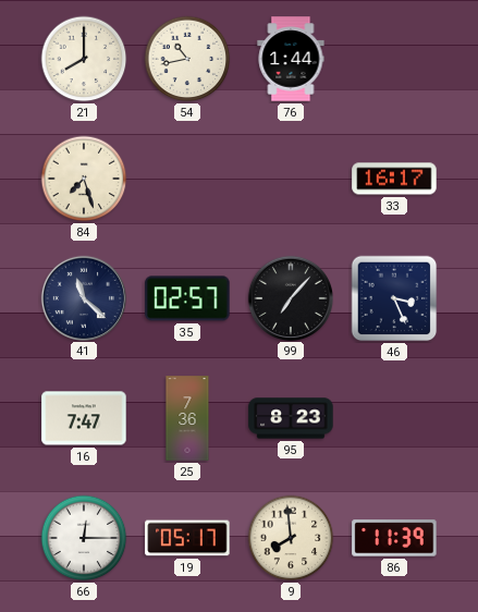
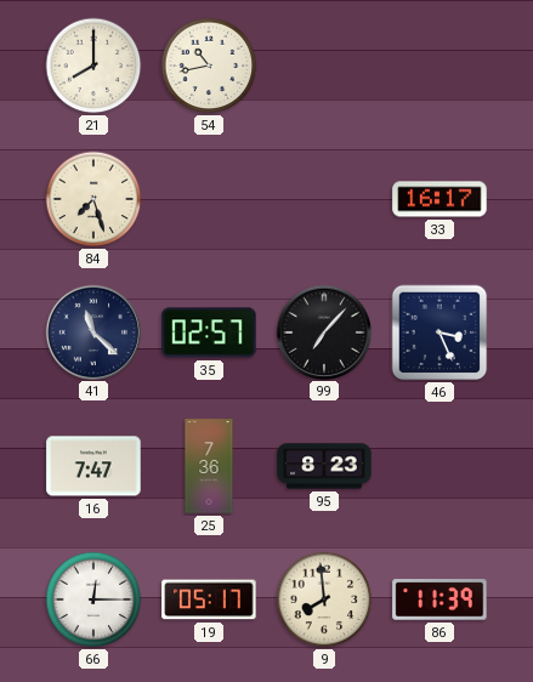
76: 1:44 -> none
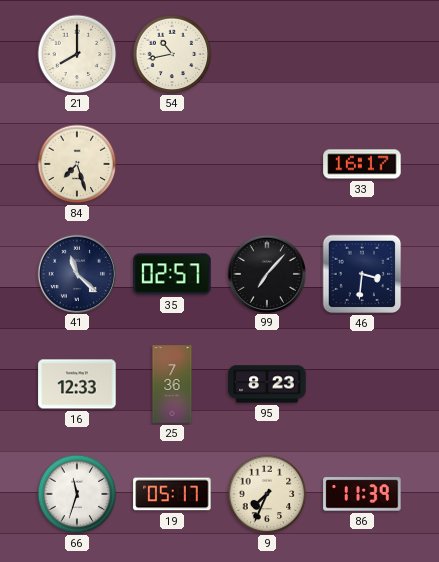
46: 3:26 -> 3:31
16: 7:47 -> 12:33
66: 12:15 -> 11:33
9: 7:59 -> 7:34
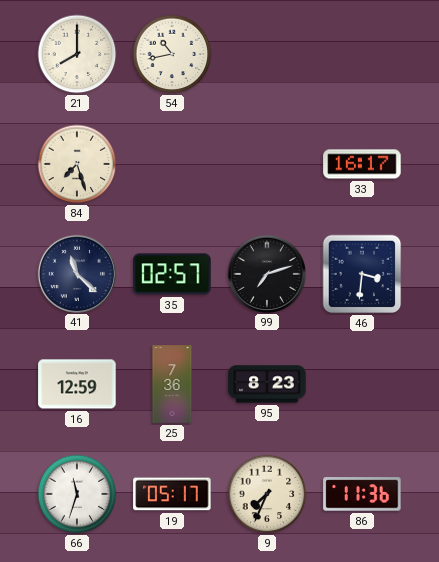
99: 7:07 -> 7:12
16: 12:33 -> 12:59
86: 11:39 -> 11:36
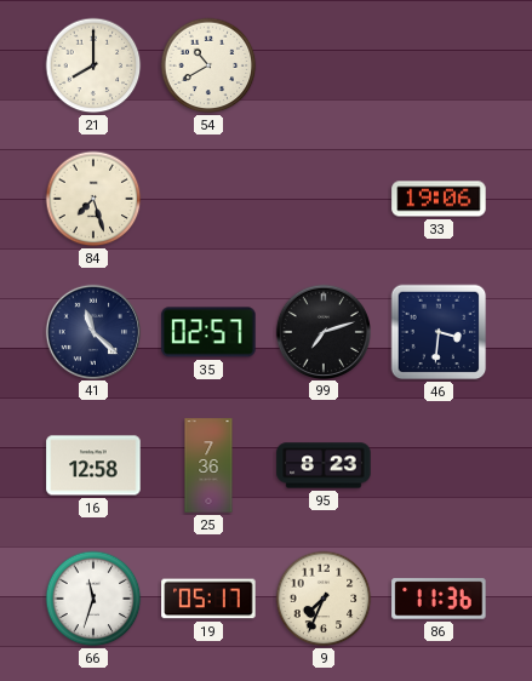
54: 10:43 -> 10:40
33: 16:17 -> 19:06
16: 12:59 -> 12:58
